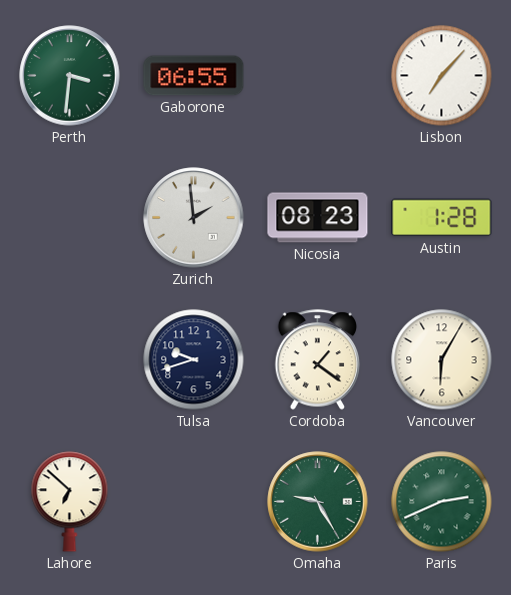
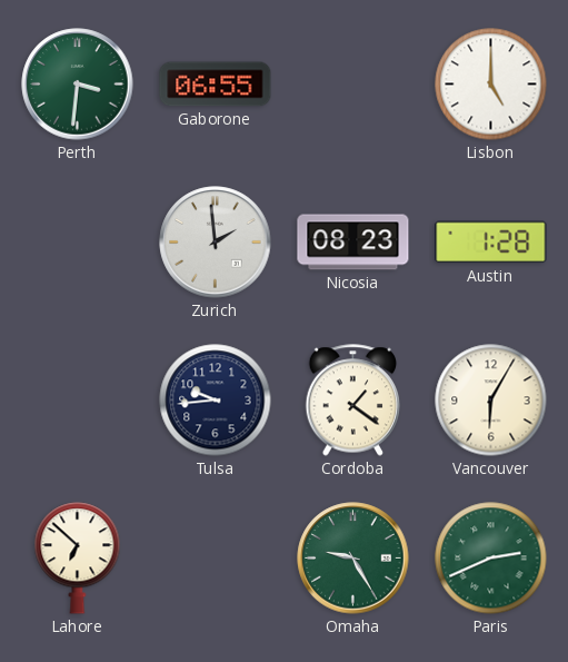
Lisbon: 7:07 -> 5:00
Tulsa: 9:42 -> 9:44
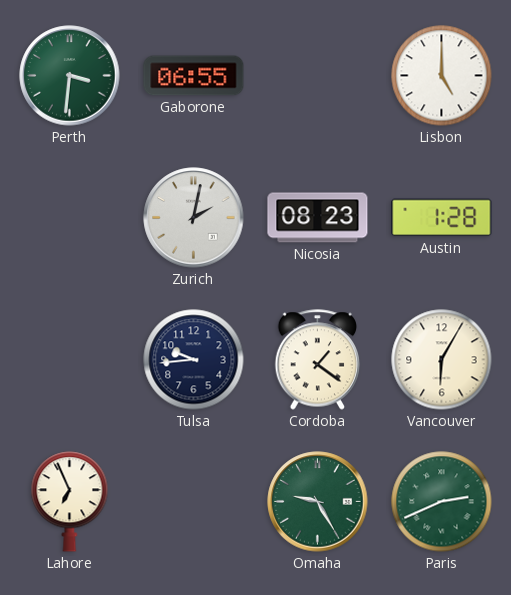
Zurich: 1:59 -> 2:02
Lahore: 6:52 -> 6:56
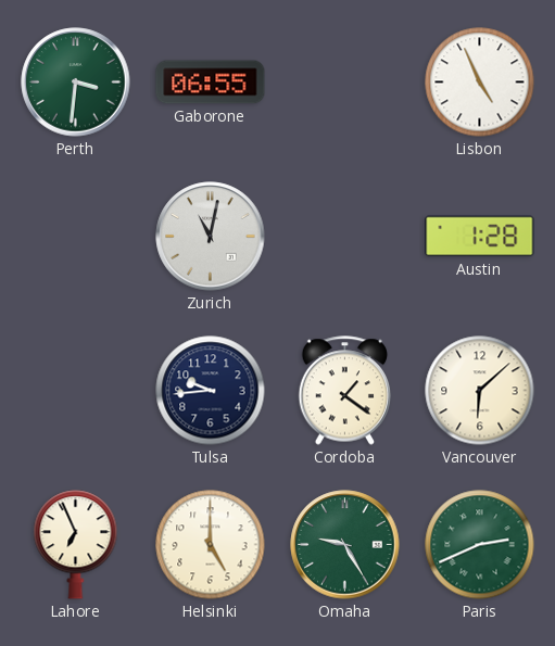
Lisbon: 5:00 -> 4:56
Zurich: 2:02 -> 11:02
Nicosia: 08:23 -> none
Vancouver: 6:05 -> 6:08
Helsinki: none -> 5:00
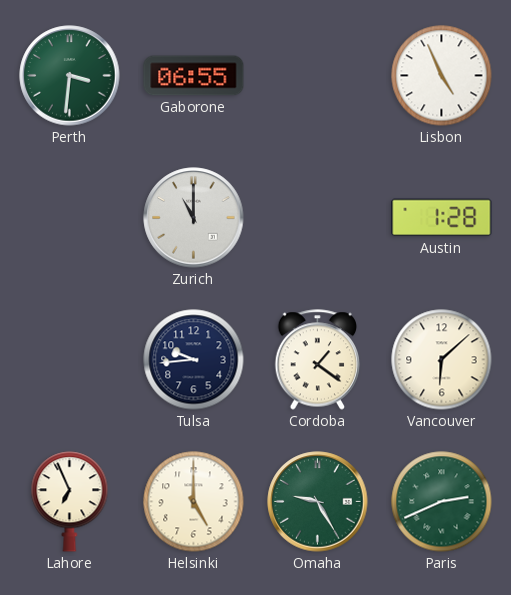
Zurich: 11:02 -> 11:00
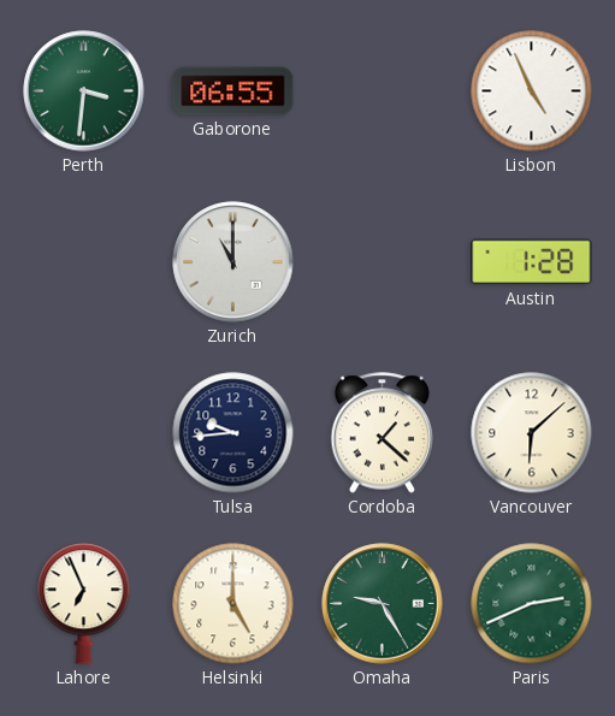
Cordoba: 1:21 -> 1:22
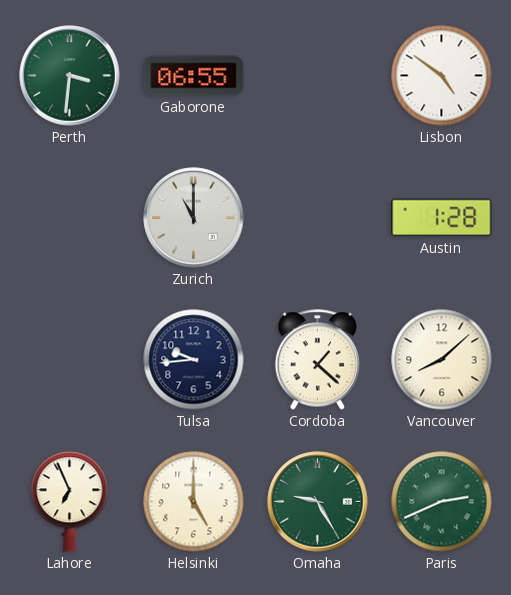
Lisbon: 4:56 -> 4:51
Vancouver: 6:08 -> 8:08
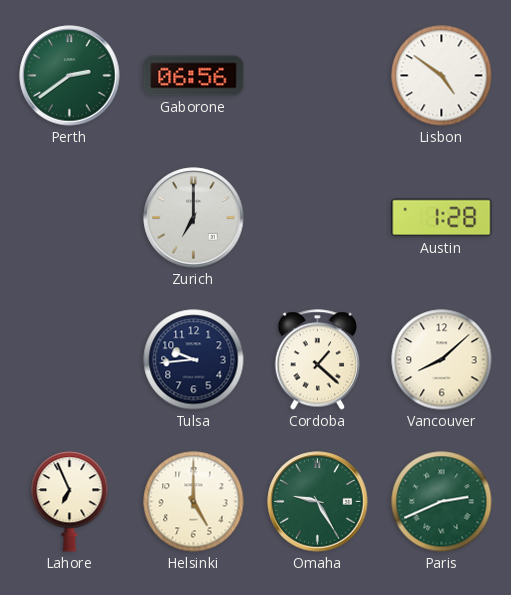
Perth: 3:31 -> 2:39
Gaborone: 06:55 -> 06:56
Zurich: 11:00 -> 7:00
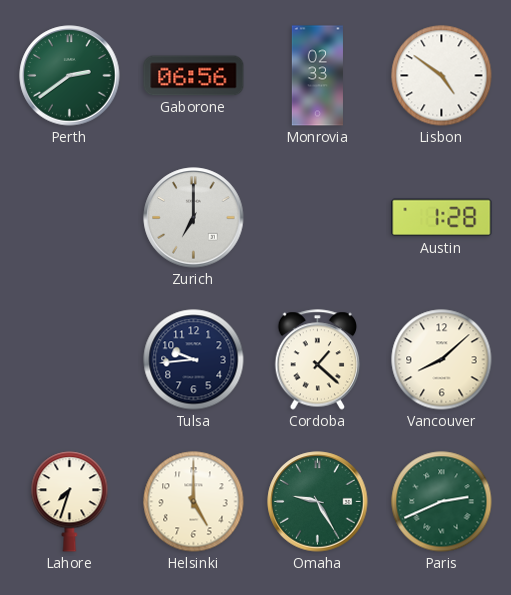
Monrovia: none -> 02:33
Lahore: 6:56 -> 7:33
